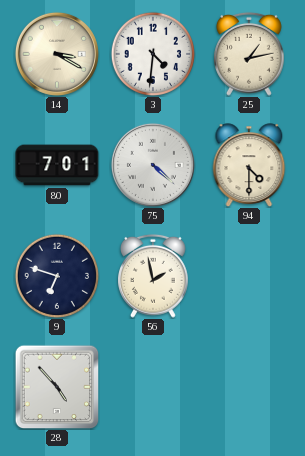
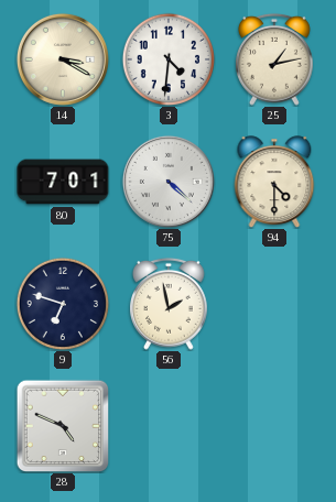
28: 4:53 -> 4:49
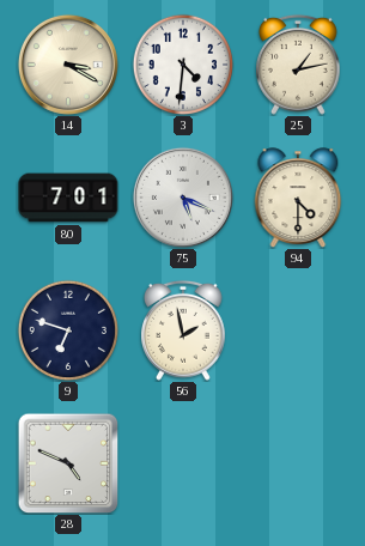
75: 4:22 -> 5:19
